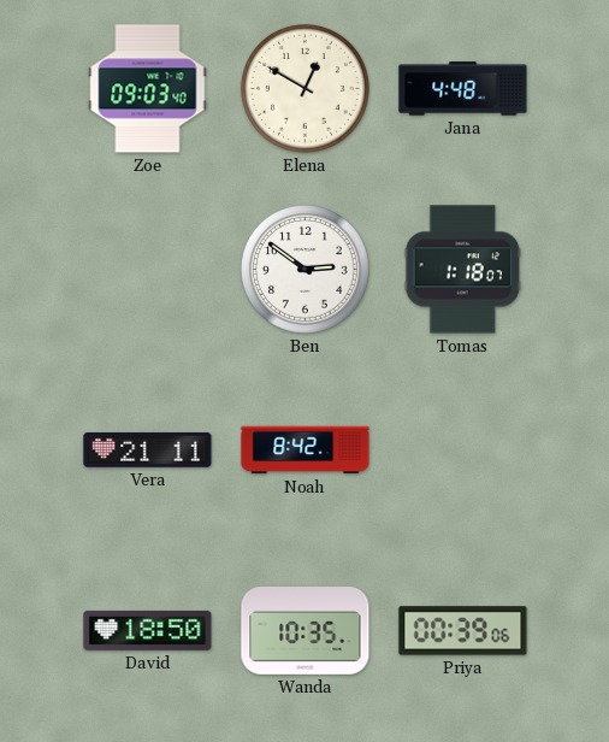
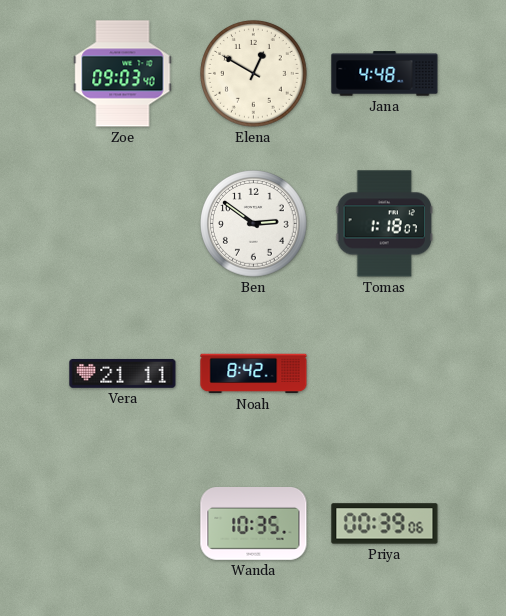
David: 18:50 -> none
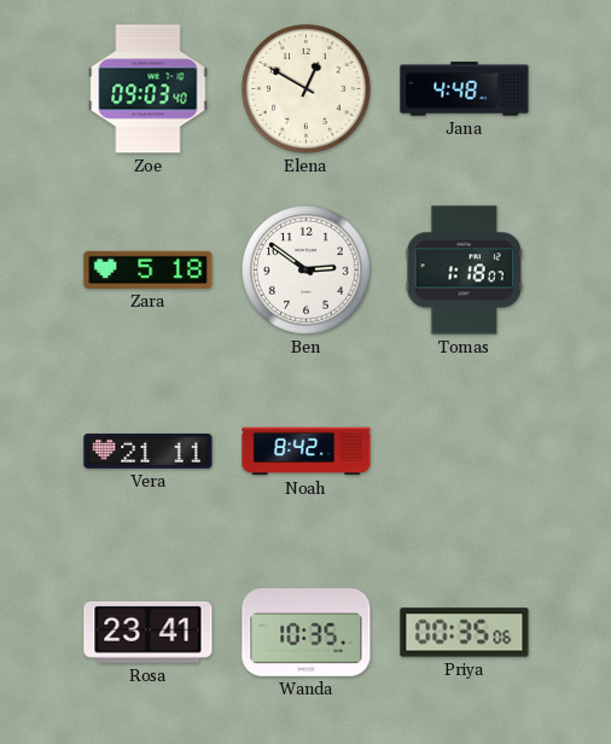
Zara: none -> 5:18
Rosa: none -> 23:41
Priya: 00:39 -> 00:35
